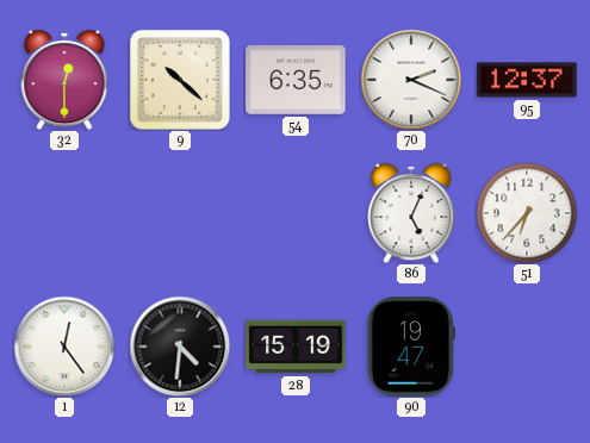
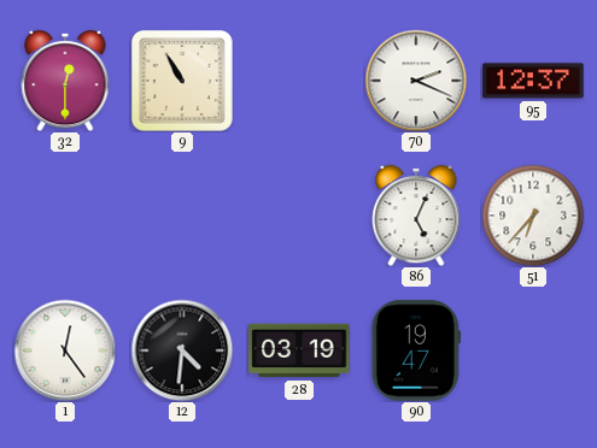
9: 10:22 -> 10:55
54: 6:35 -> none
28: 15:19 -> 03:19
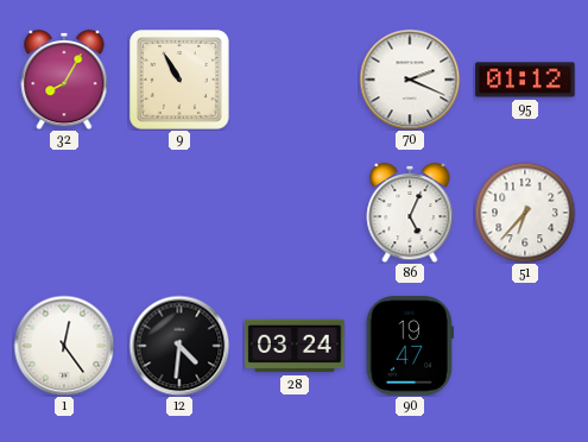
32: 12:30 -> 8:05
95: 12:37 -> 01:12
28: 03:19 -> 03:24
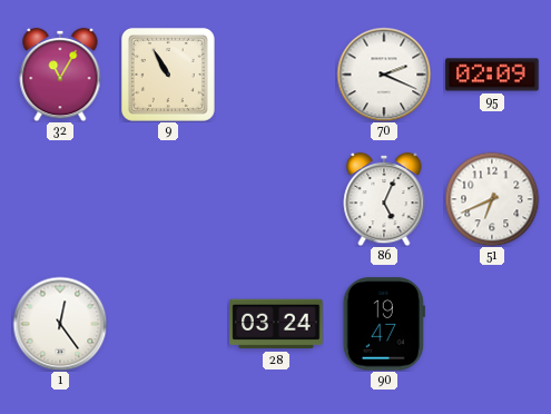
32: 8:05 -> 11:05
95: 01:12 -> 02:09
51: 6:37 -> 6:41
12: 4:31 -> none
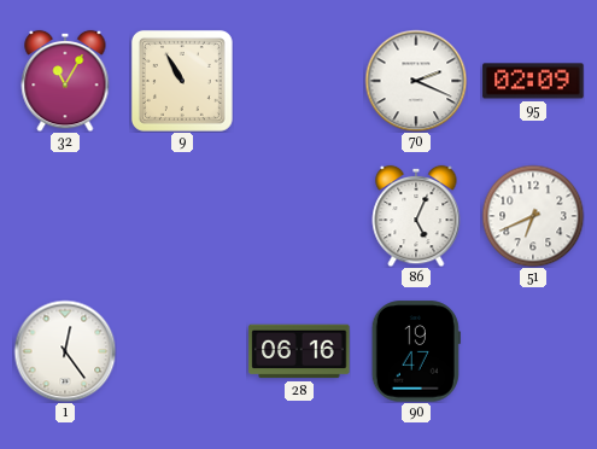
28: 03:24 -> 06:16
